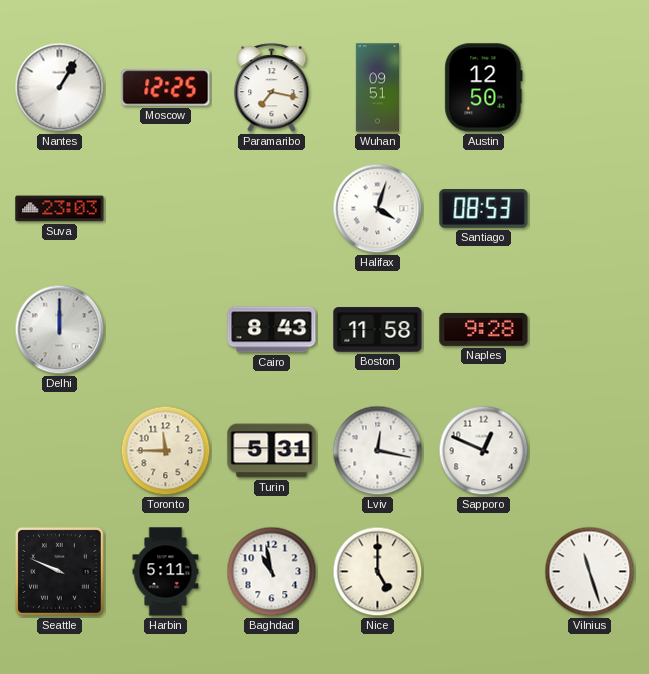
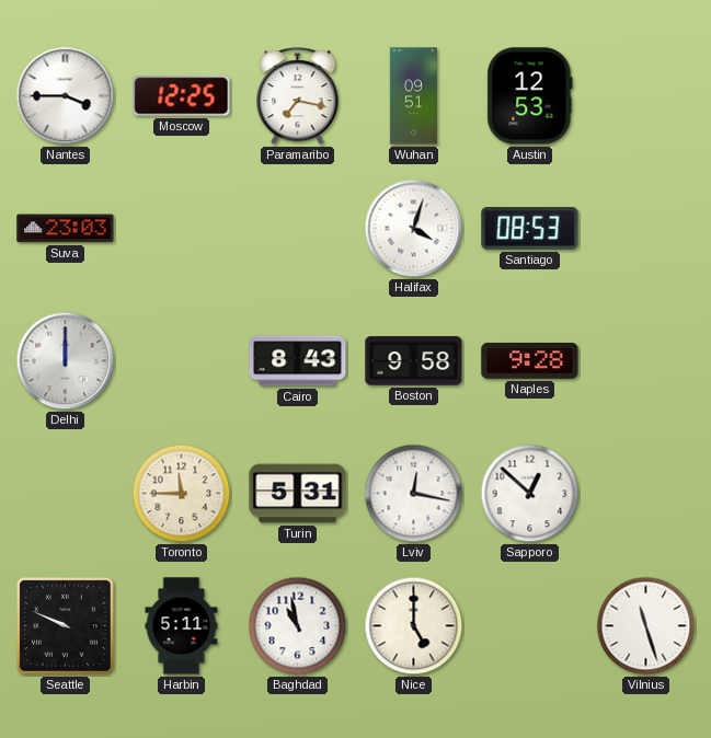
Nantes: 1:05 -> 3:45
Austin: 12:50 -> 12:53
Boston: 11:58 -> 9:58
Sapporo: 12:49 -> 12:52
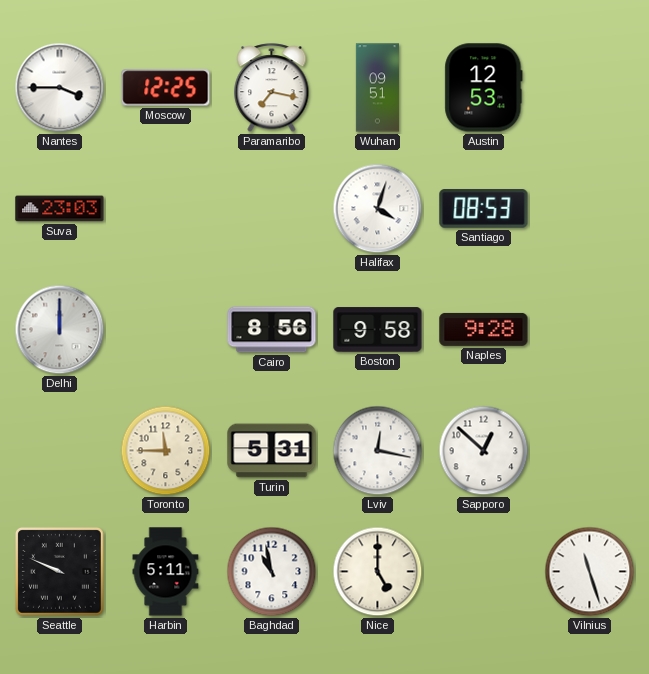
Cairo: 8:43 -> 8:56
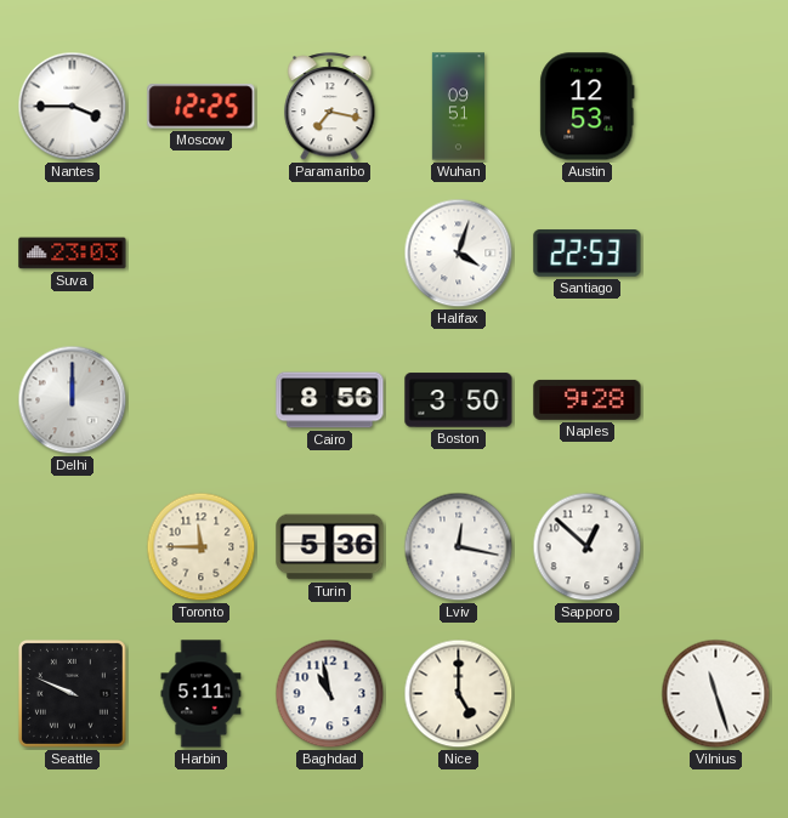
Santiago: 08:53 -> 22:53
Boston: 9:58 -> 3:50
Turin: 5:31 -> 5:36
